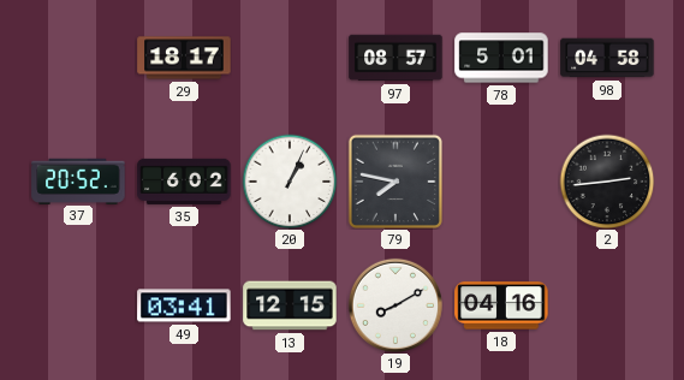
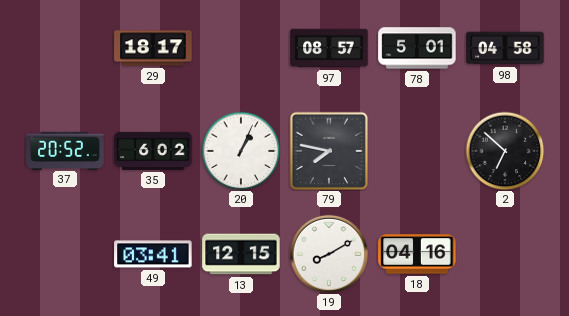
2: 2:44 -> 6:52
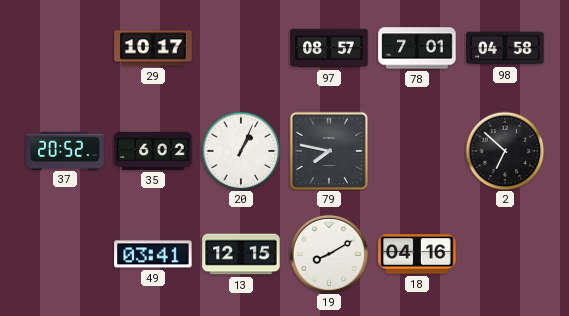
29: 18:17 -> 10:17
78: 5:01 -> 7:01
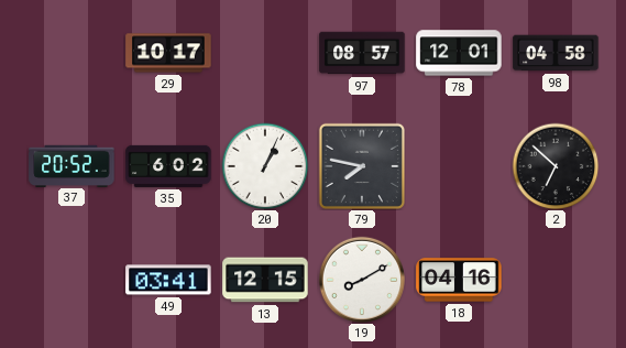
78: 7:01 -> 12:01
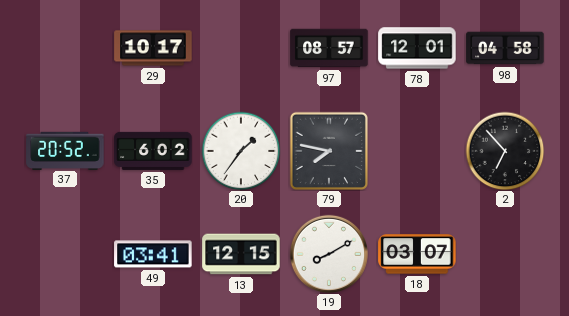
20: 1:04 -> 1:36
2: 6:52 -> 6:53
18: 04:16 -> 03:07
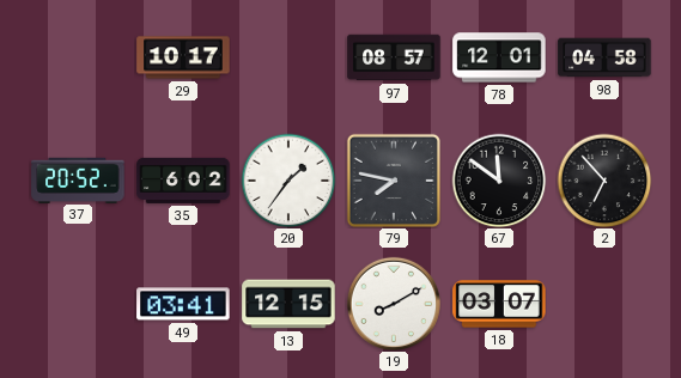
67: none -> 11:51
